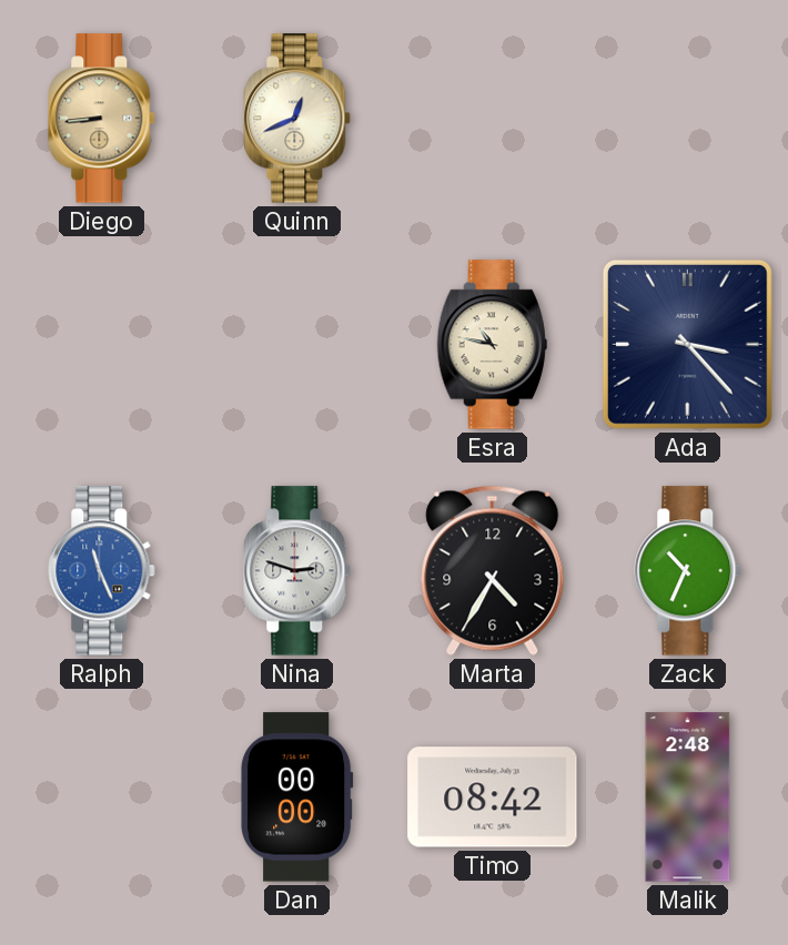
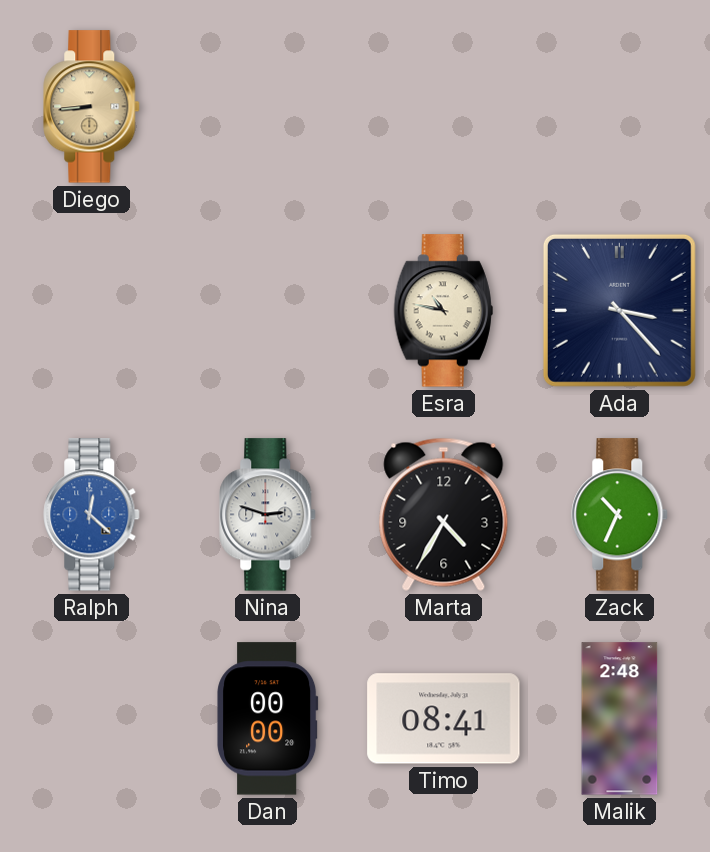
Quinn: 12:41 -> none
Ralph: 11:26 -> 12:22
Timo: 08:42 -> 08:41
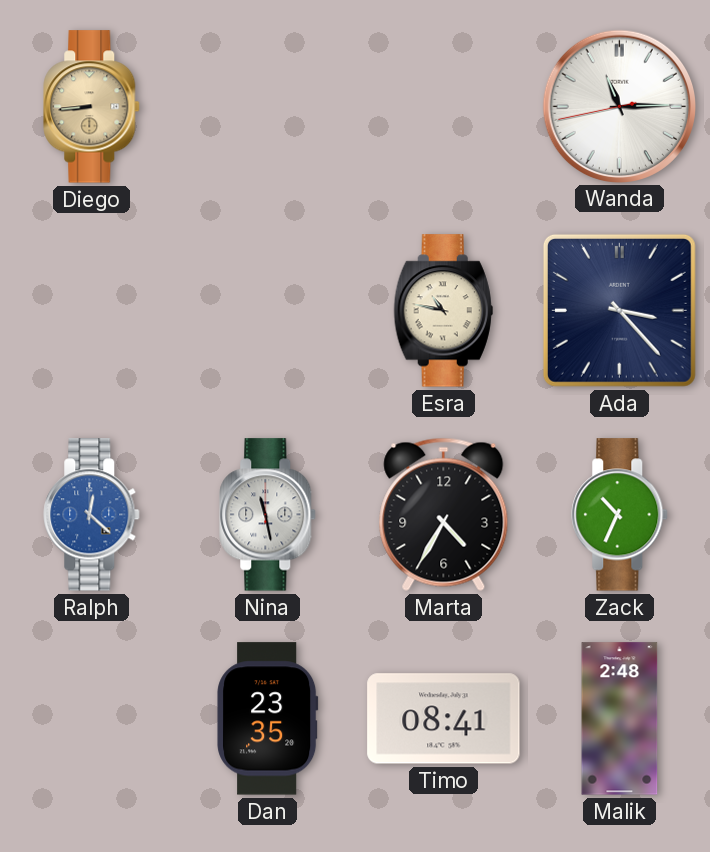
Wanda: none -> 11:14
Nina: 2:48 -> 11:28
Dan: 00:00 -> 23:35
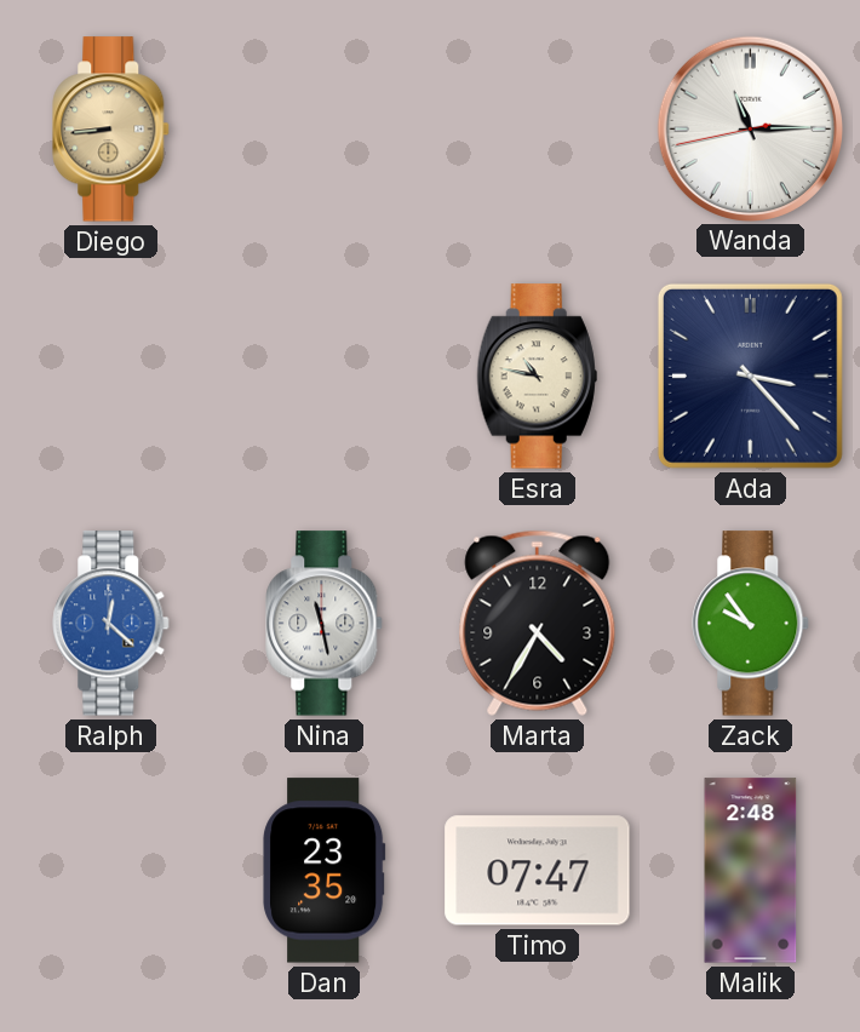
Zack: 10:34 -> 9:54
Timo: 08:41 -> 07:47
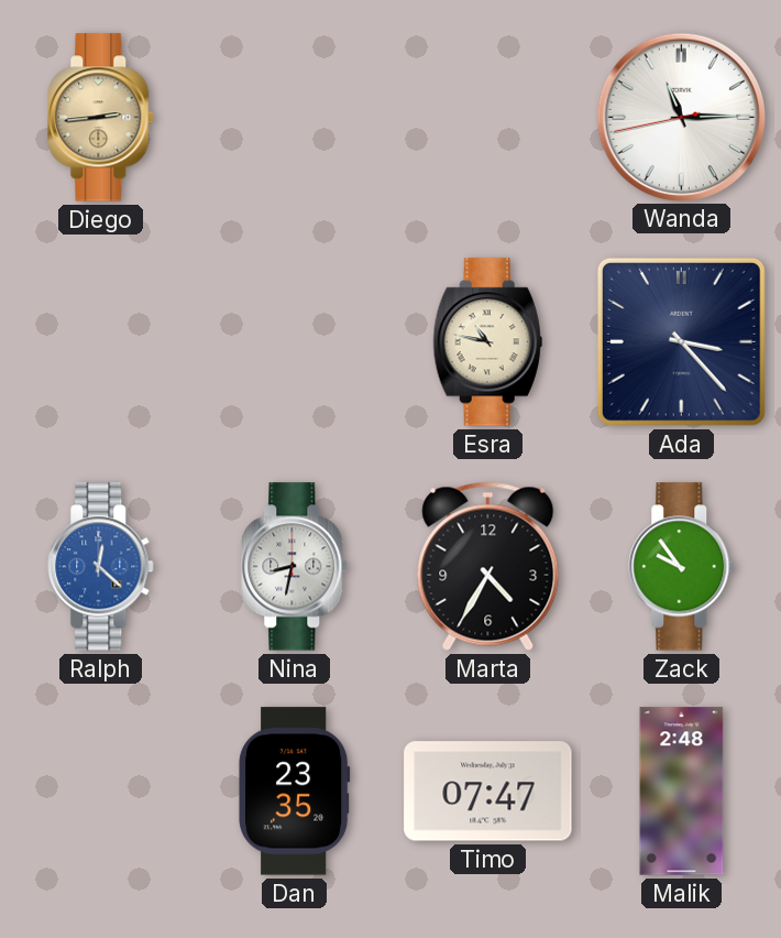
Diego: 8:44 -> 2:44
Nina: 11:28 -> 8:32
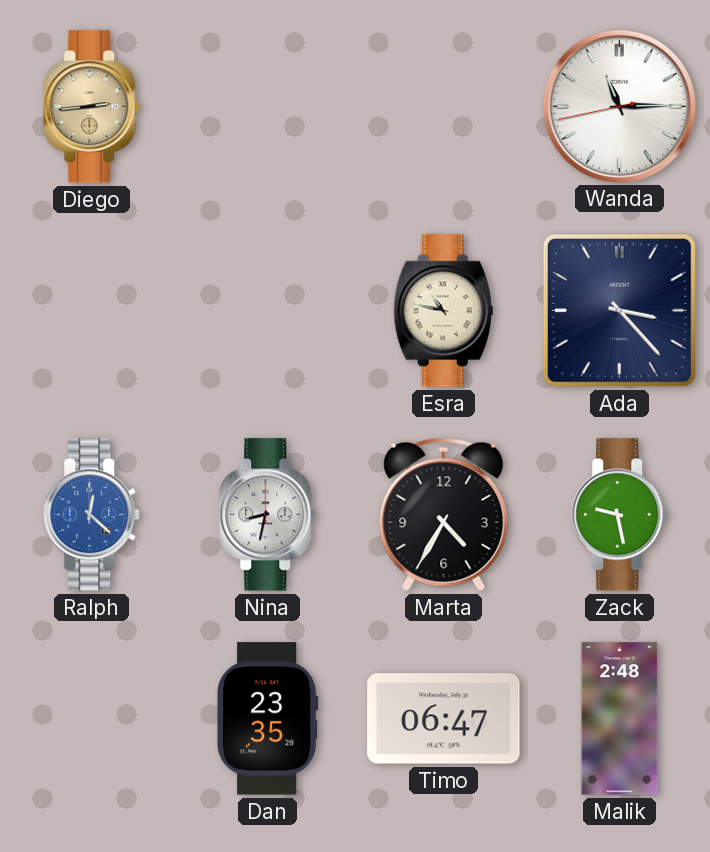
Zack: 9:54 -> 9:28
Timo: 07:47 -> 06:47
